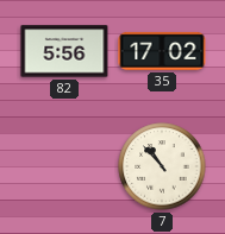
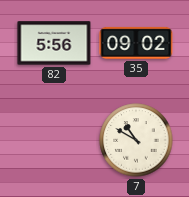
35: 17:02 -> 09:02
7: 10:53 -> 10:50
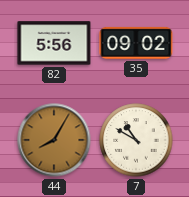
44: none -> 8:05
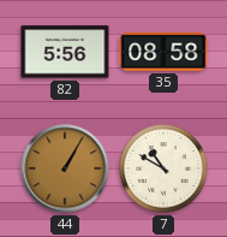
35: 09:02 -> 08:58
44: 8:05 -> 1:05
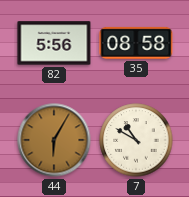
44: 1:05 -> 6:05
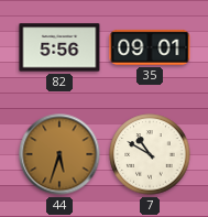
35: 08:58 -> 09:01
44: 6:05 -> 5:33
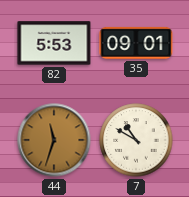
82: 5:56 -> 5:53
44: 5:33 -> 11:33
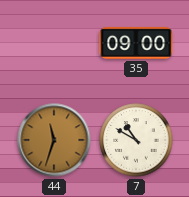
82: 5:53 -> none
35: 09:01 -> 09:00
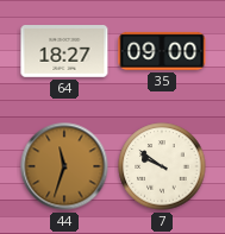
64: none -> 18:27
7: 10:50 -> 9:51
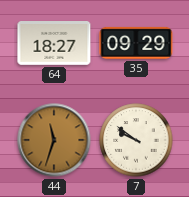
35: 09:00 -> 09:29
